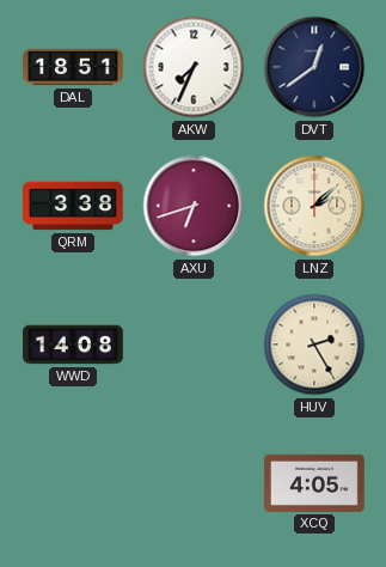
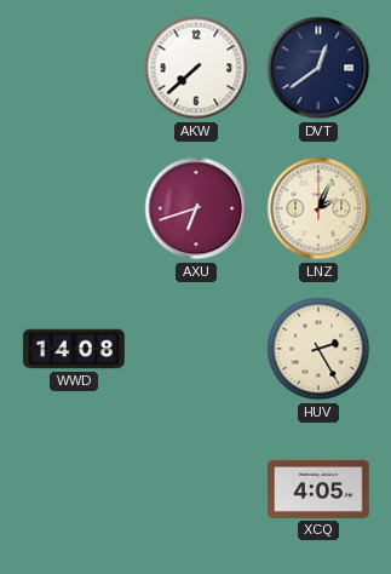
DAL: 18:51 -> none
AKW: 7:34 -> 7:38
QRM: 3:38 -> none
LNZ: 2:08 -> 2:04
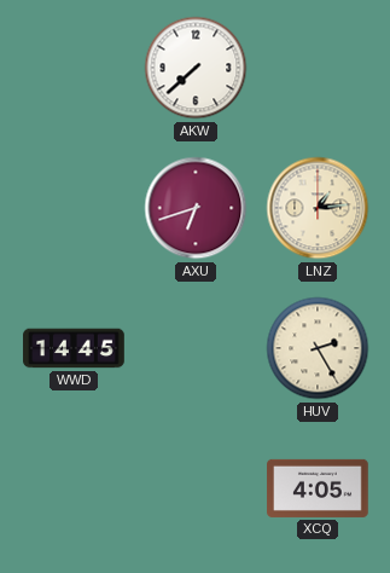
DVT: 12:39 -> none
LNZ: 2:04 -> 1:14
WWD: 14:08 -> 14:45
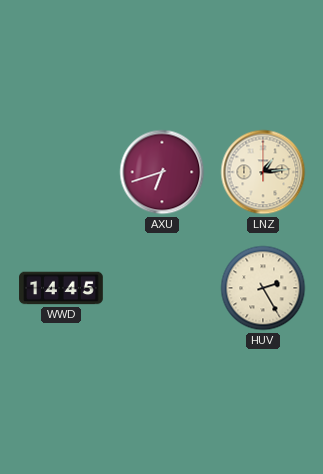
AKW: 7:38 -> none
XCQ: 4:05 -> none
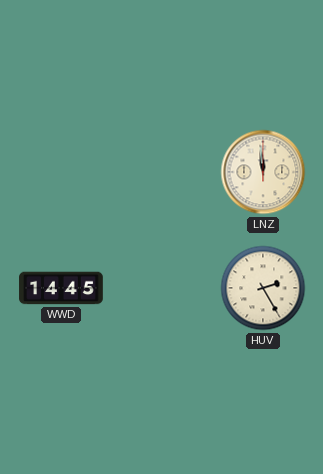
AXU: 6:42 -> none
LNZ: 1:14 -> 11:59
